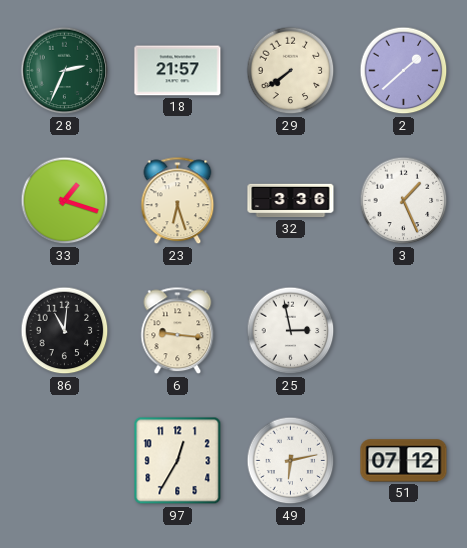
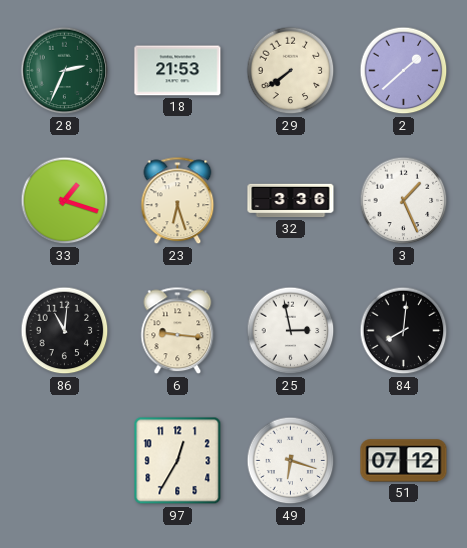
18: 21:57 -> 21:53
84: none -> 8:01
49: 6:13 -> 6:18
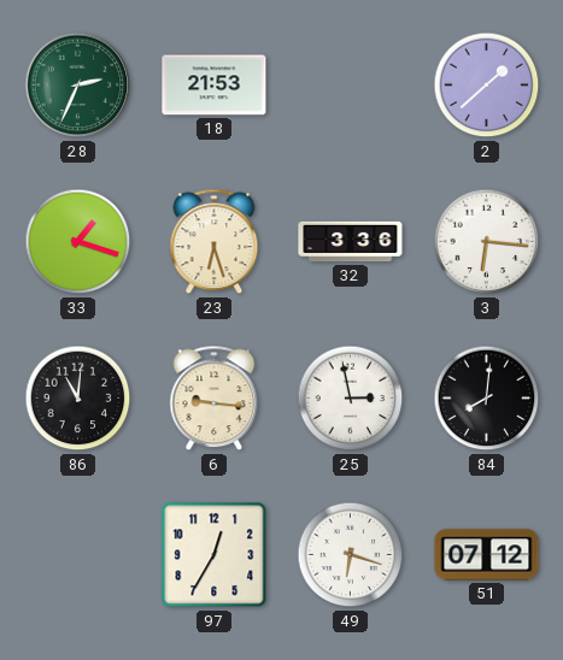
29: 7:39 -> none
3: 1:26 -> 6:16
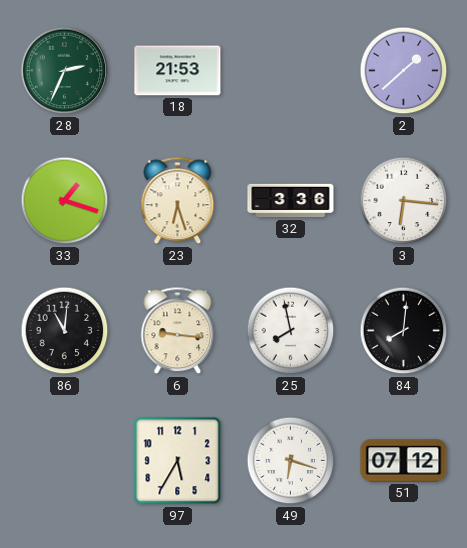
25: 2:58 -> 7:58
97: 12:35 -> 5:35
